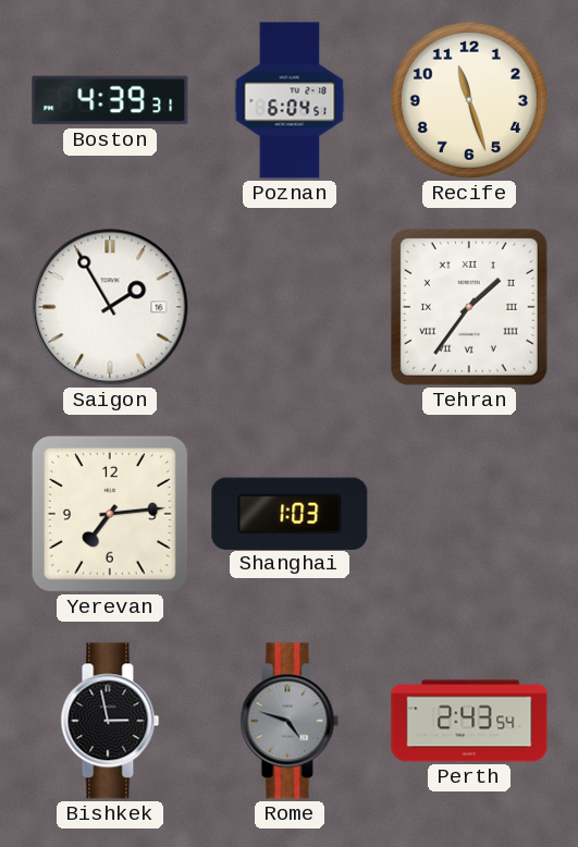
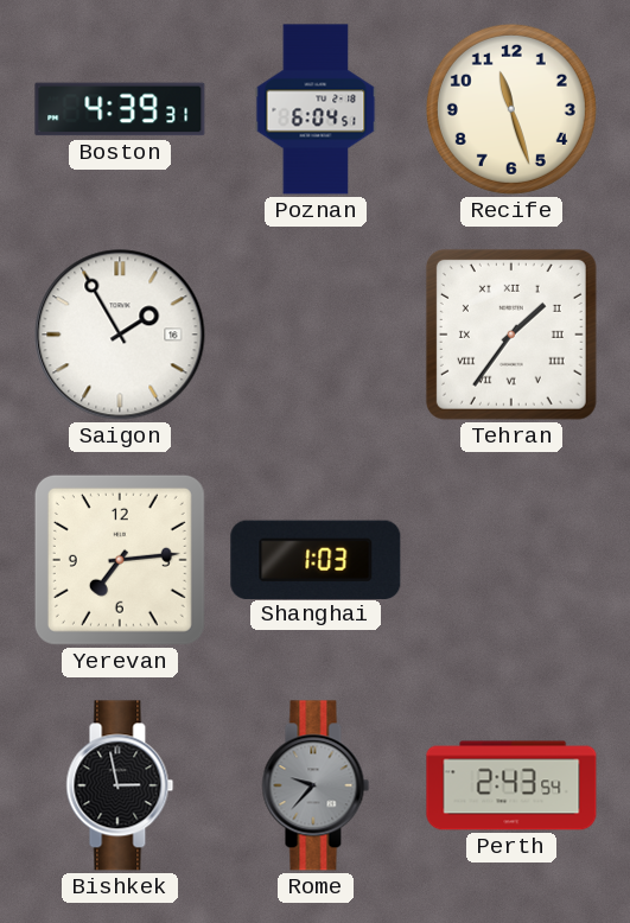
Rome: 4:48 -> 9:37
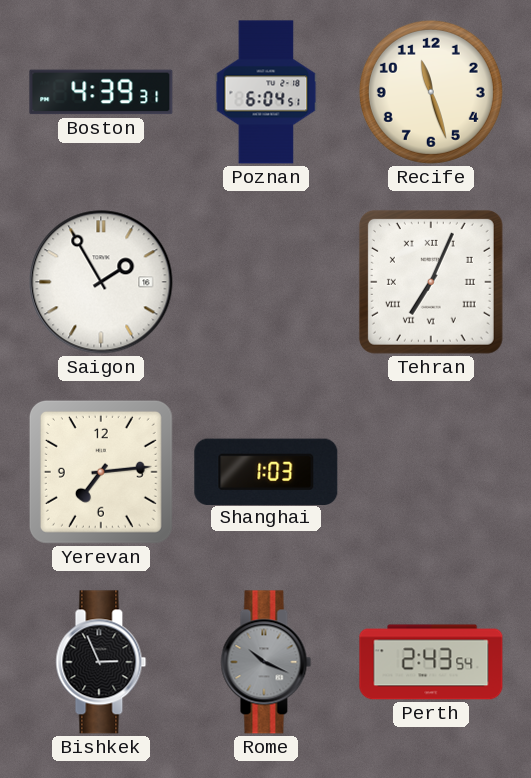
Tehran: 1:36 -> 7:04
Bishkek: 2:58 -> 2:56
Rome: 9:37 -> 10:19
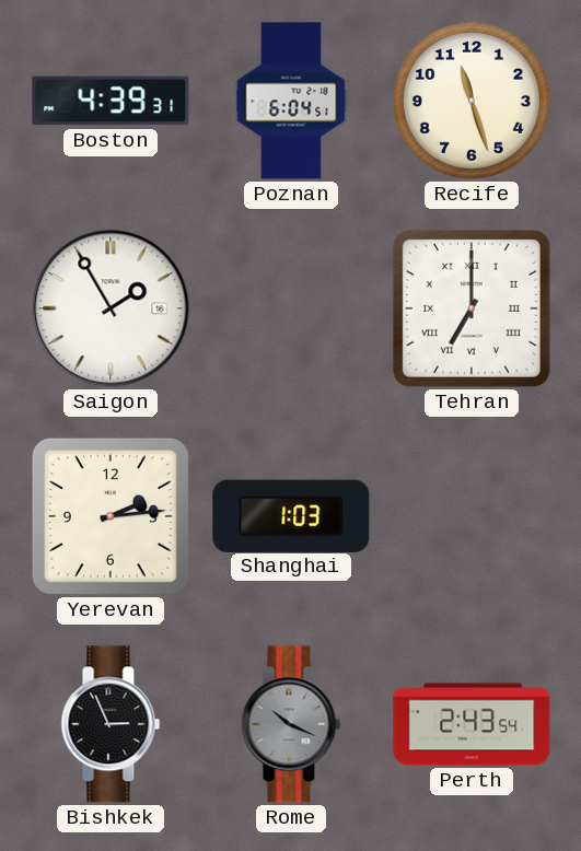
Tehran: 7:04 -> 7:00
Yerevan: 7:14 -> 2:14
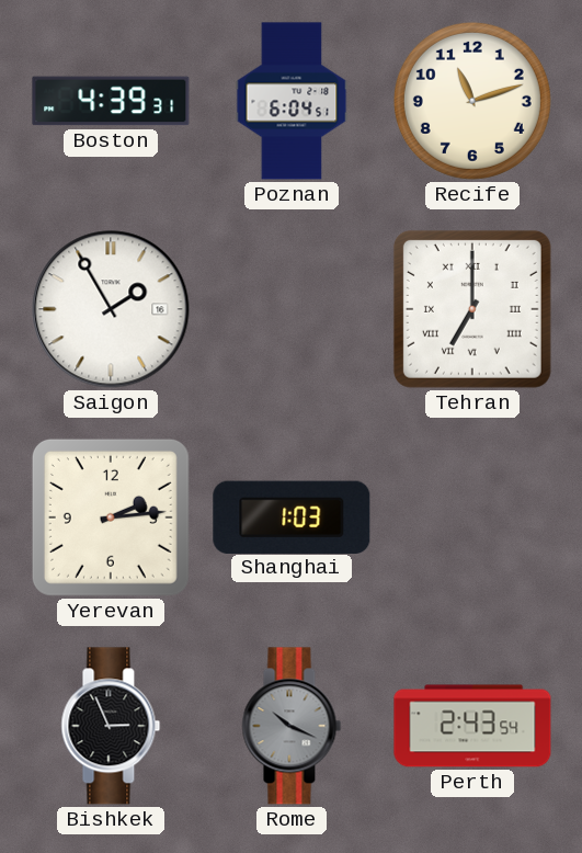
Recife: 11:27 -> 11:12
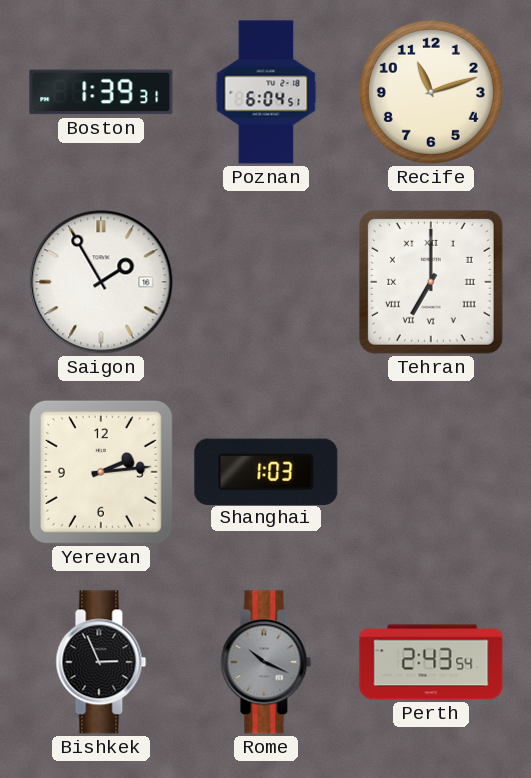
Boston: 4:39 -> 1:39
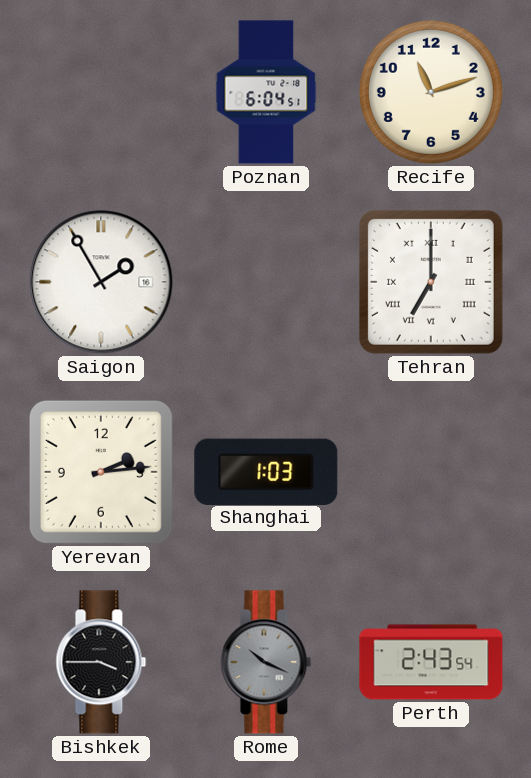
Boston: 1:39 -> none
Bishkek: 2:56 -> 3:45
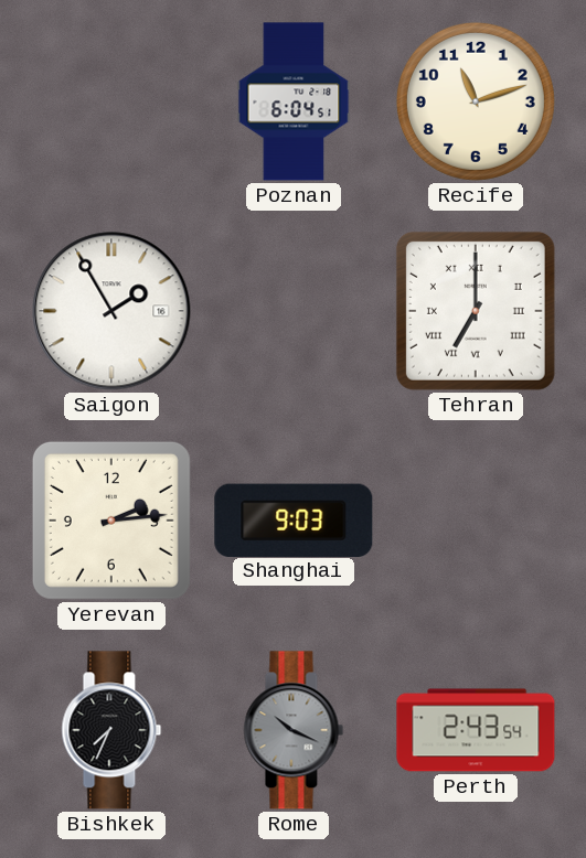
Shanghai: 1:03 -> 9:03
Bishkek: 3:45 -> 7:34
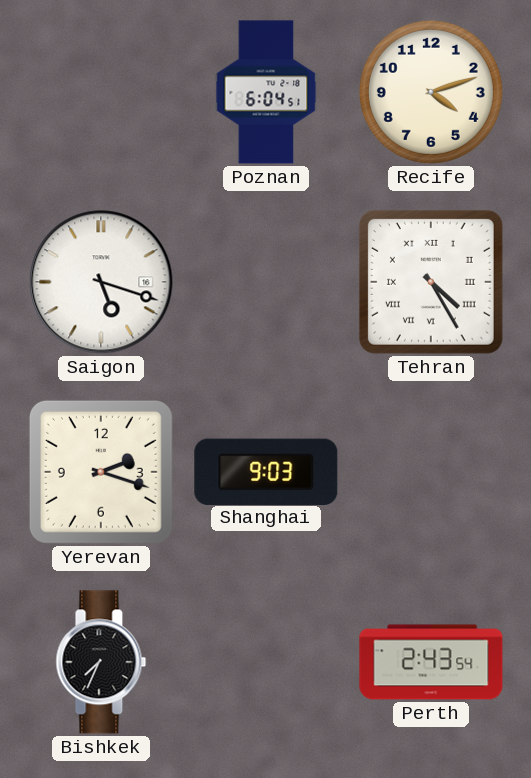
Recife: 11:12 -> 4:12
Saigon: 1:55 -> 5:18
Tehran: 7:00 -> 4:25
Yerevan: 2:14 -> 2:18
Rome: 10:19 -> none
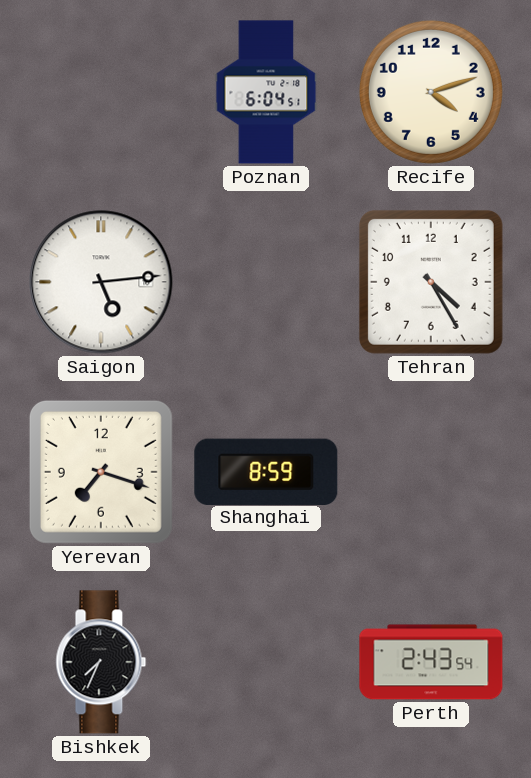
Saigon: 5:18 -> 5:14
Tehran numerals: Roman -> Arabic
Yerevan: 2:18 -> 7:18
Shanghai: 9:03 -> 8:59
